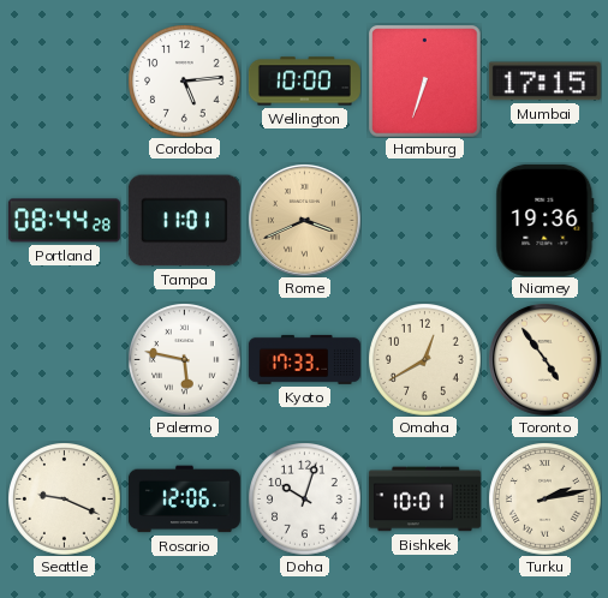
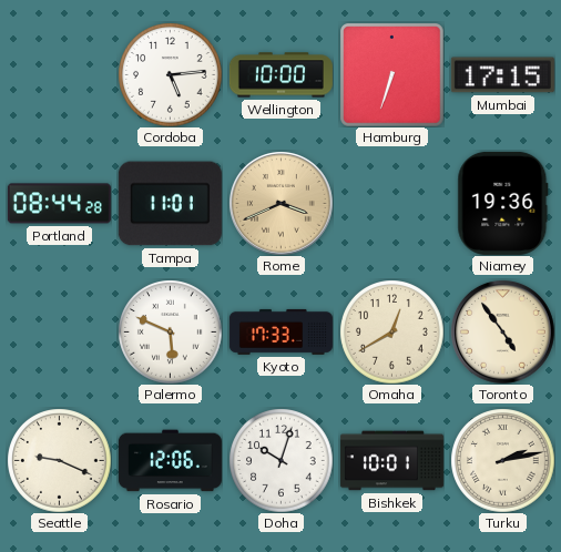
Palermo: 5:47 -> 5:49
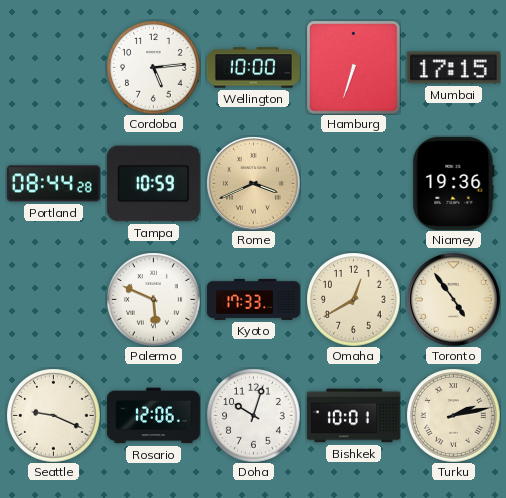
Tampa: 11:01 -> 10:59
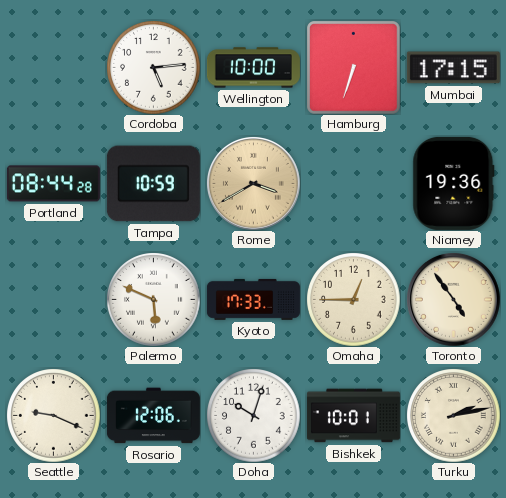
Rome: 3:41 -> 3:40
Omaha: 12:40 -> 12:45
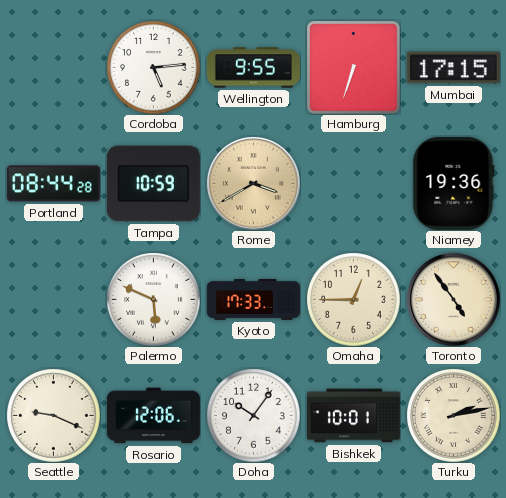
Wellington: 10:00 -> 9:55
Doha: 10:03 -> 10:06
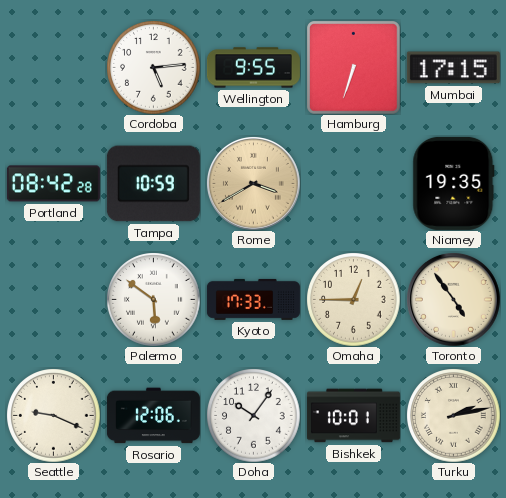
Portland: 08:44 -> 08:42
Niamey: 19:36 -> 19:35
Palermo: 5:49 -> 5:51
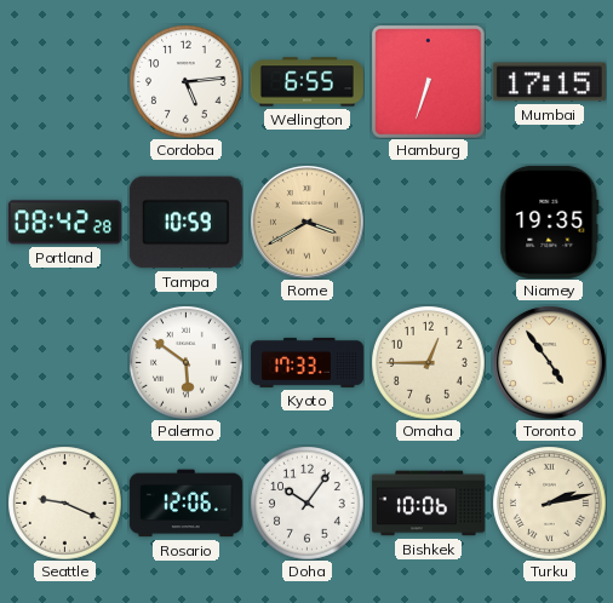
Wellington: 9:55 -> 6:55
Bishkek: 10:01 -> 10:06
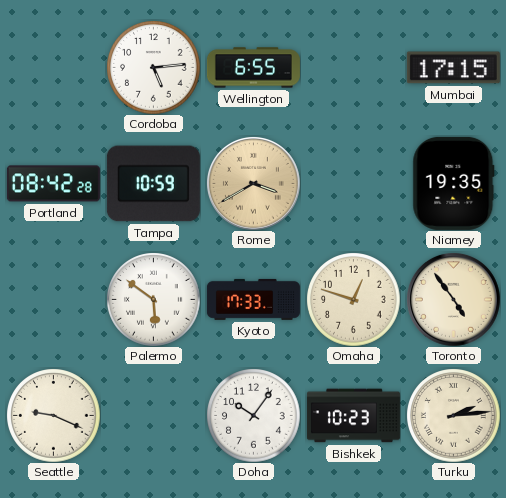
Hamburg: 6:33 -> none
Omaha: 12:45 -> 12:48
Rosario: 12:06 -> none
Bishkek: 10:06 -> 10:23
Turku: 2:13 -> 2:14
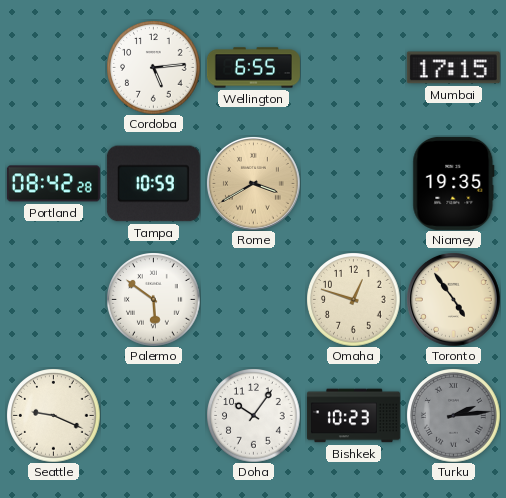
Kyoto: 17:33 -> none
Turku dial: cream -> grey
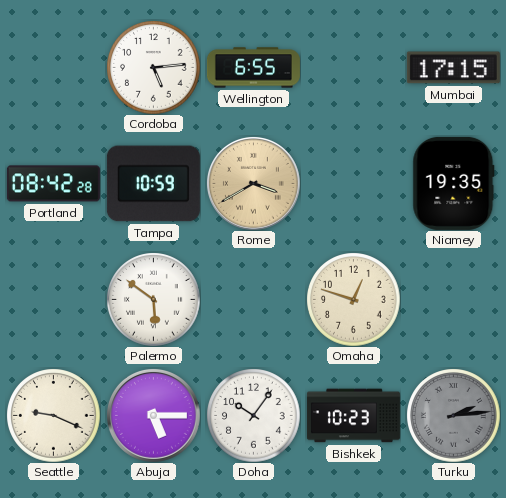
Toronto: 4:54 -> none
Abuja: none -> 5:15
